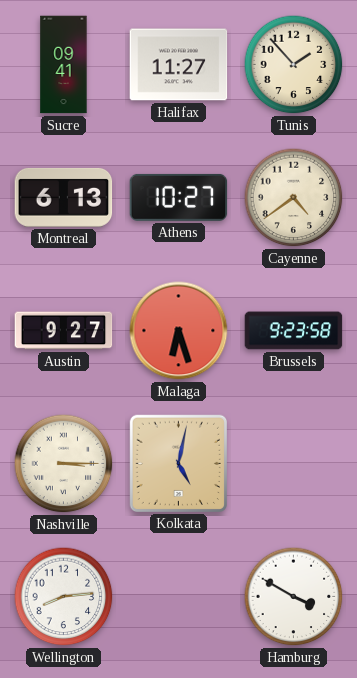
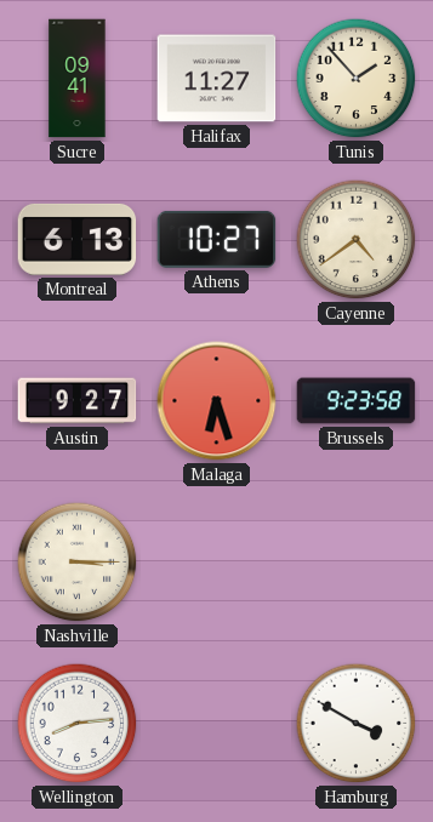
Kolkata: 5:02 -> none
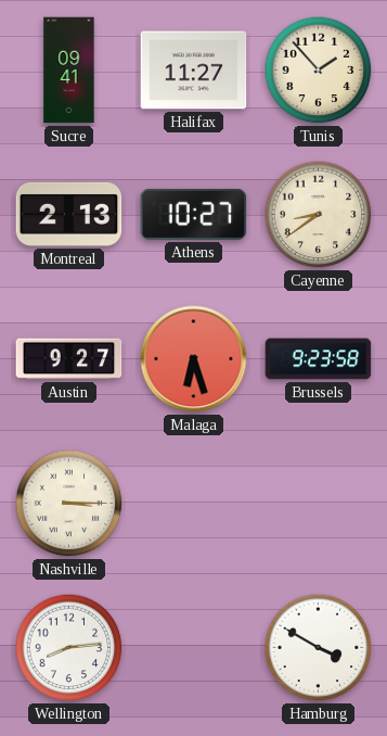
Montreal: 6:13 -> 2:13
Cayenne: 4:39 -> 8:39
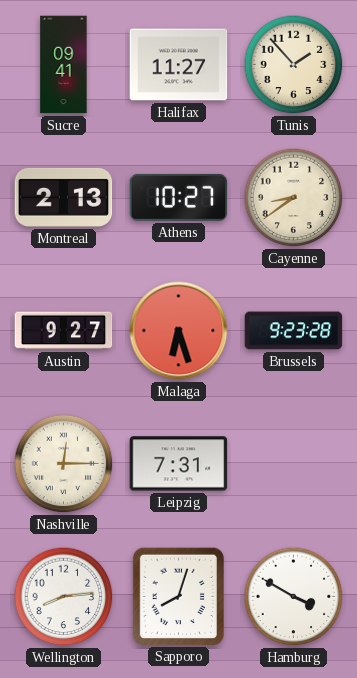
Brussels: 9:23:58 -> 9:23:28
Nashville: 3:15 -> 12:15
Leipzig: none -> 7:31
Sapporo: none -> 8:03
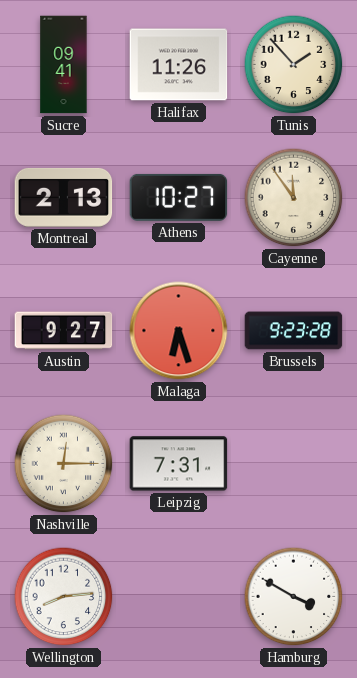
Halifax: 11:27 -> 11:26
Cayenne: 8:39 -> 11:54
Sapporo: 8:03 -> none
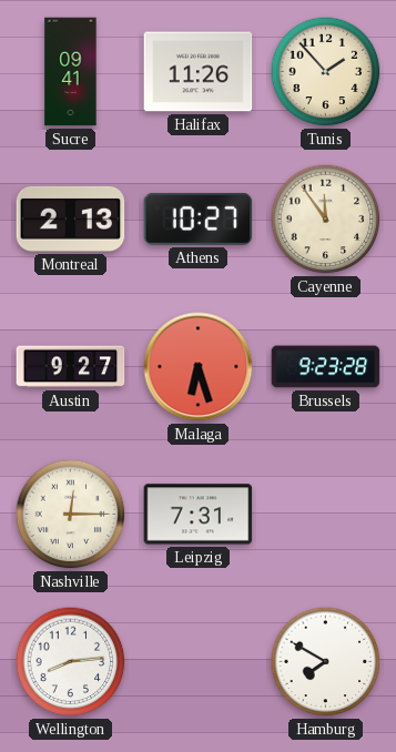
Hamburg: 3:50 -> 7:50
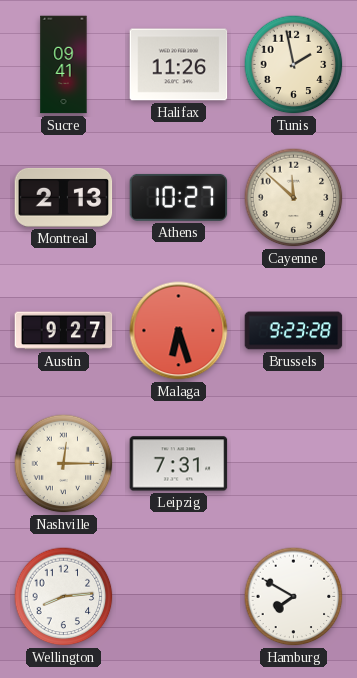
Tunis: 1:53 -> 1:58
Cayenne: 11:54 -> 11:52
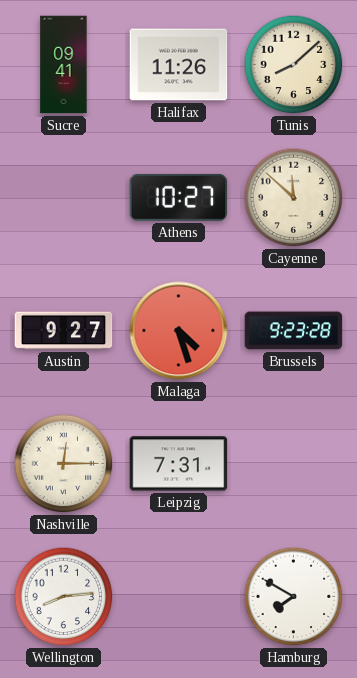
Tunis: 1:58 -> 8:08
Montreal: 2:13 -> none
Malaga: 6:27 -> 4:27
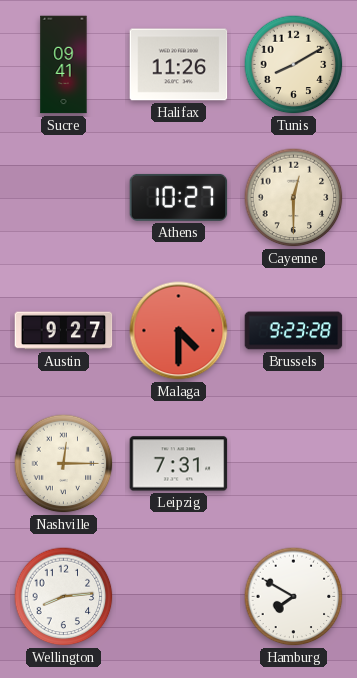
Tunis: 8:08 -> 8:10
Cayenne: 11:52 -> 12:30
Malaga: 4:27 -> 4:30
